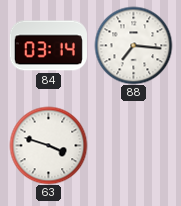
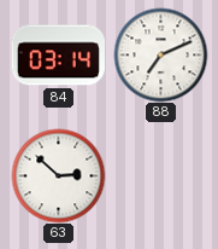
88: 7:16 -> 7:11
63: 3:48 -> 2:52
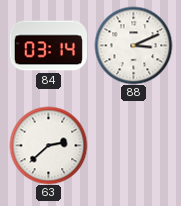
88: 7:11 -> 3:11
63: 2:52 -> 2:38
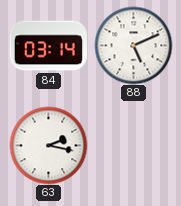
88: 3:11 -> 5:11
63: 2:38 -> 2:17
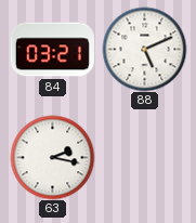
84: 03:14 -> 03:21
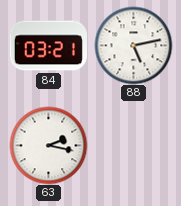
88: 5:11 -> 5:13
